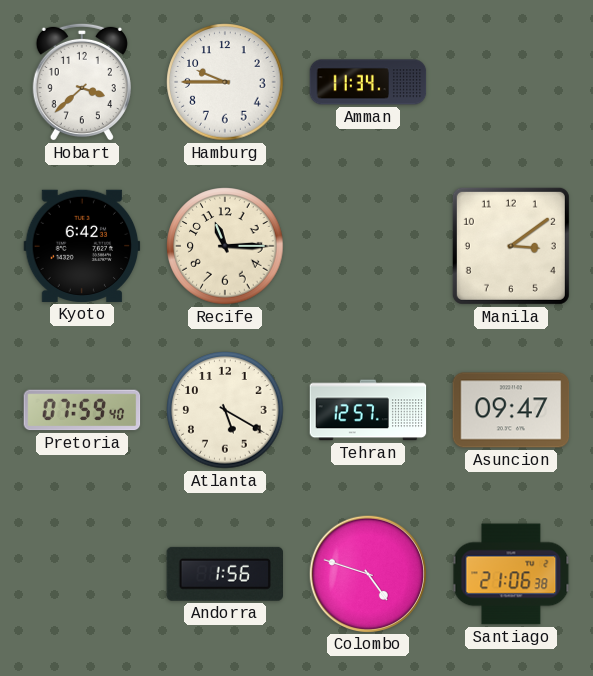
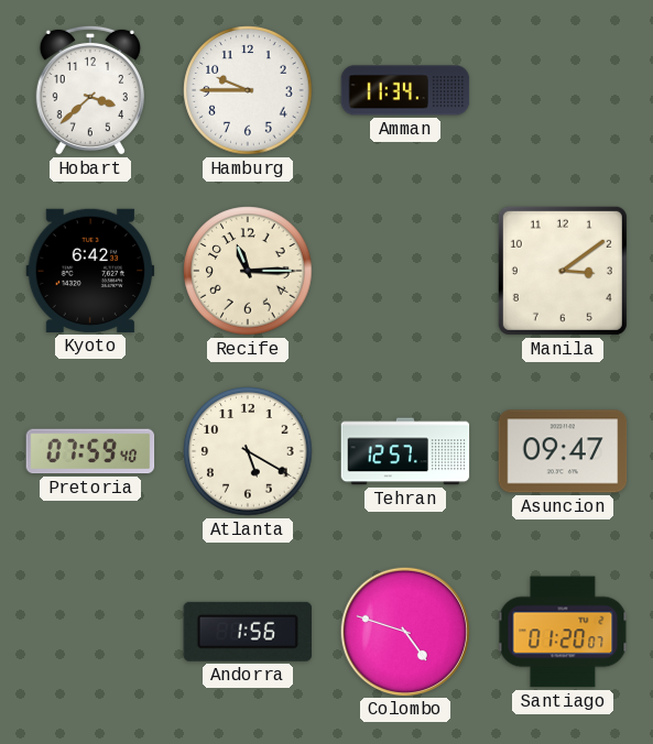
Santiago: 21:06 -> 01:20
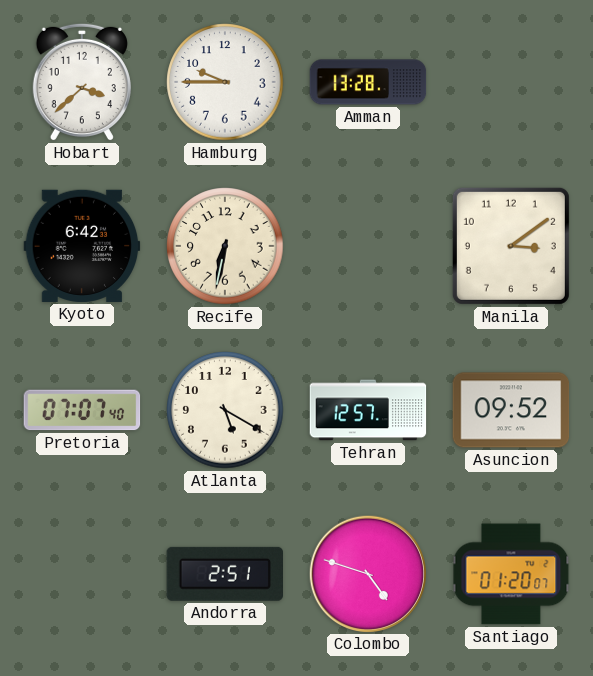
Amman: 11:34 -> 13:28
Recife: 11:15 -> 6:32
Pretoria: 07:59 -> 07:07
Asuncion: 09:47 -> 09:52
Andorra: 1:56 -> 2:51
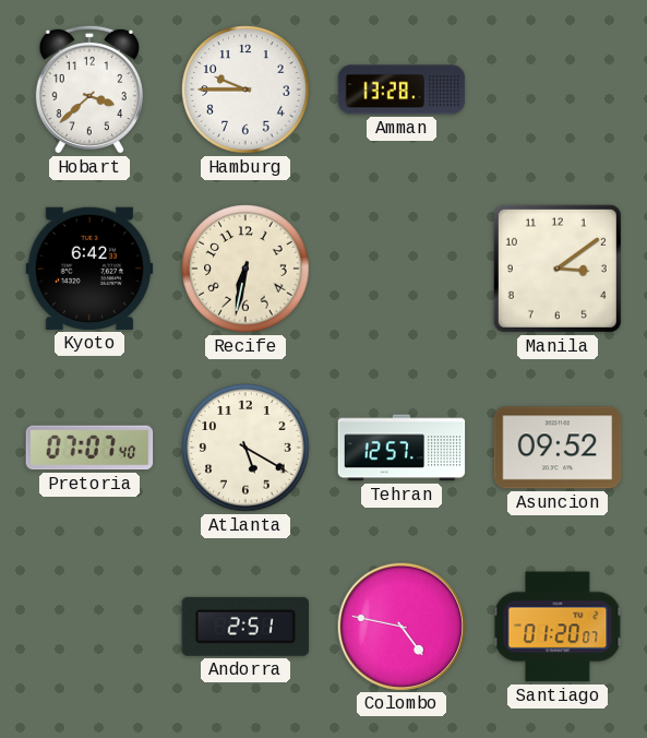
Colombo: 4:48 -> 4:47
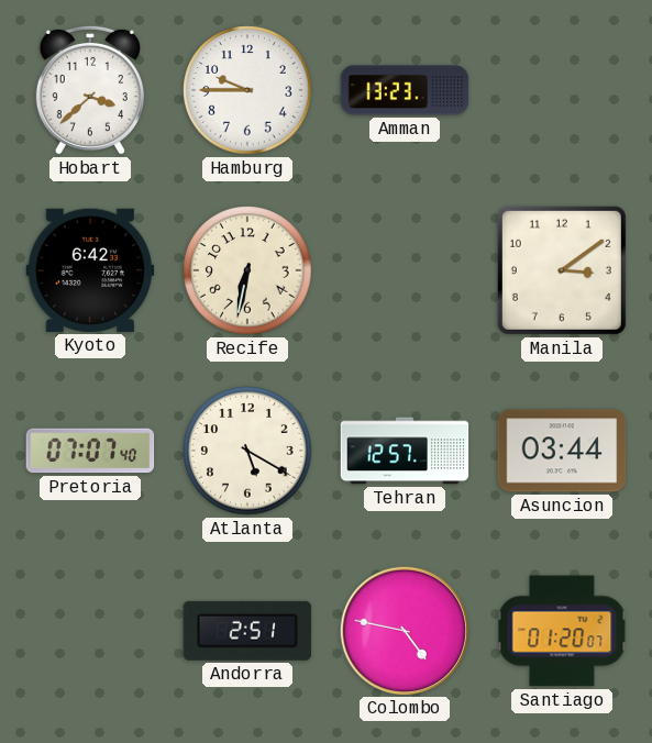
Amman: 13:28 -> 13:23
Asuncion: 09:52 -> 03:44
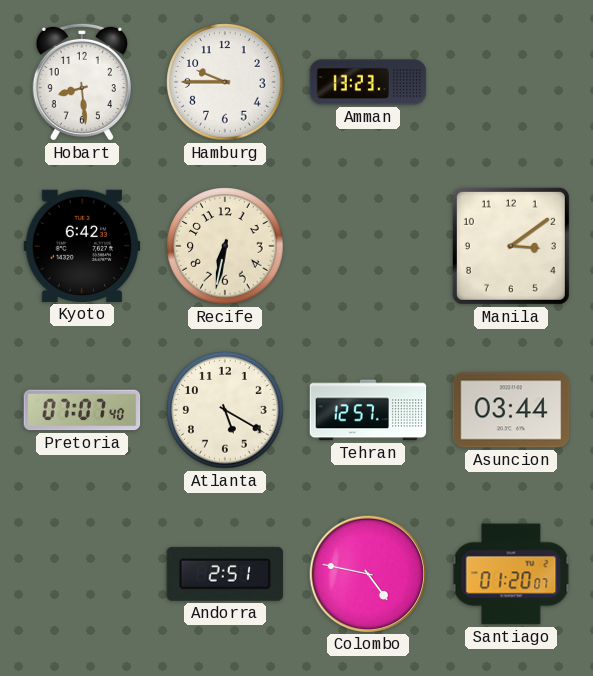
Hobart: 3:38 -> 8:29
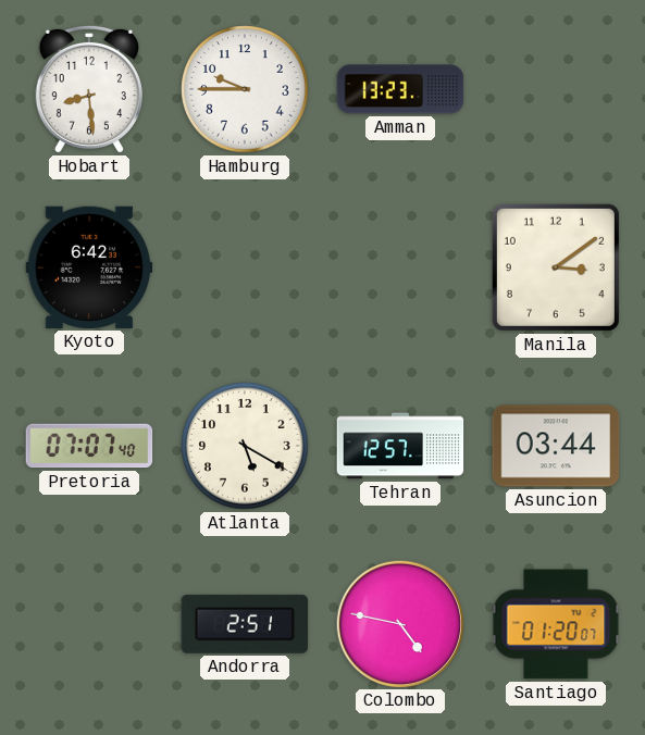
Recife: 6:32 -> none
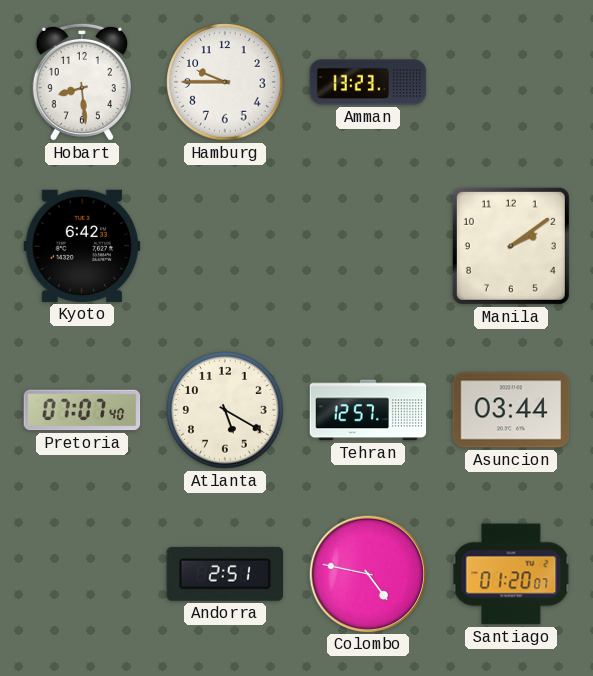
Manila: 3:09 -> 2:09
